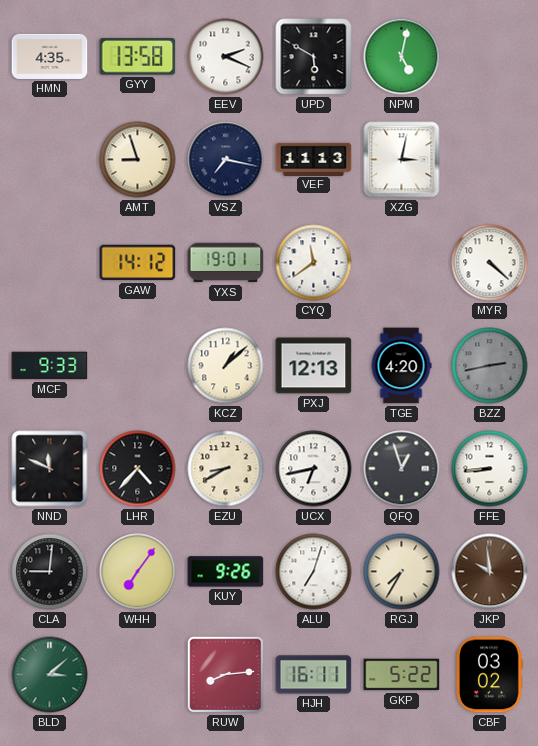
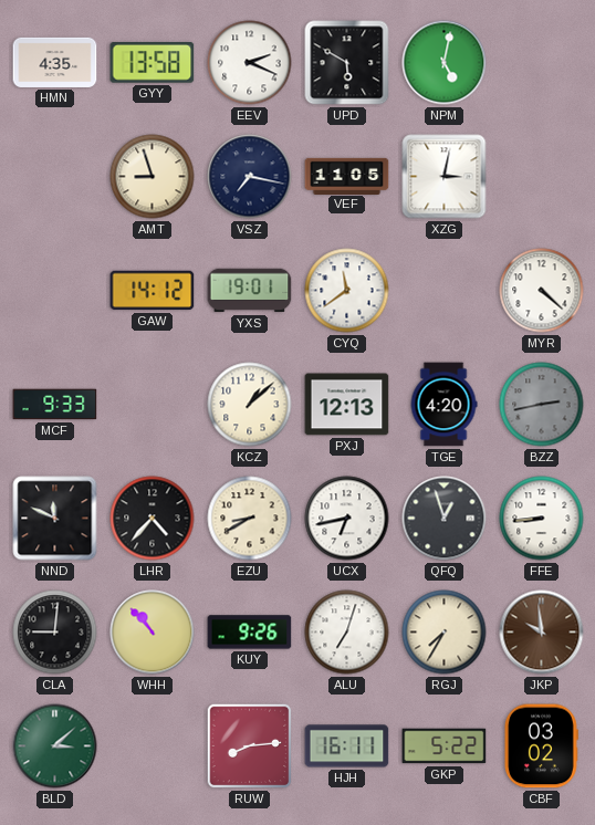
VEF: 11:13 -> 11:05
WHH: 7:06 -> 10:53
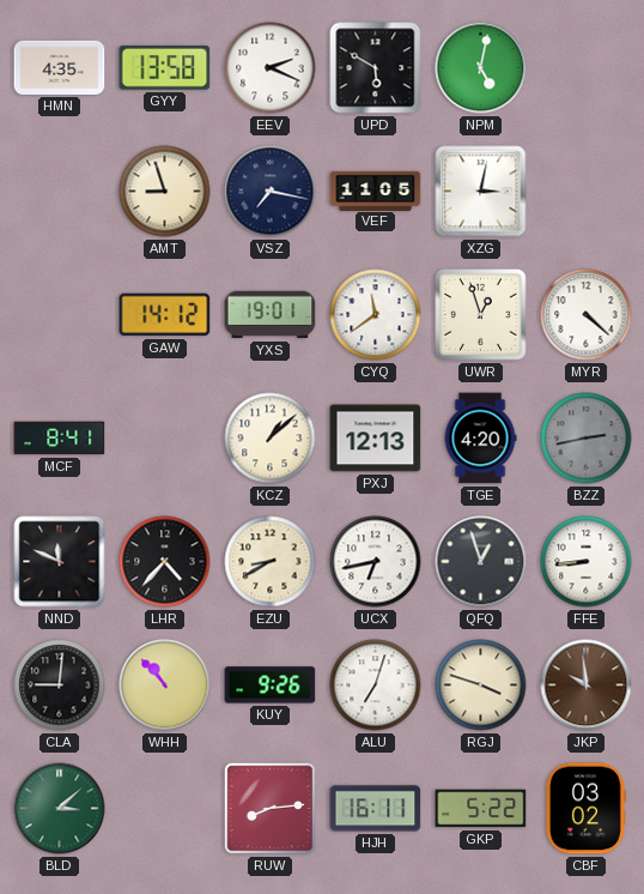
UWR: none -> 12:57
MCF: 9:33 -> 8:41
RGJ: 7:35 -> 3:48
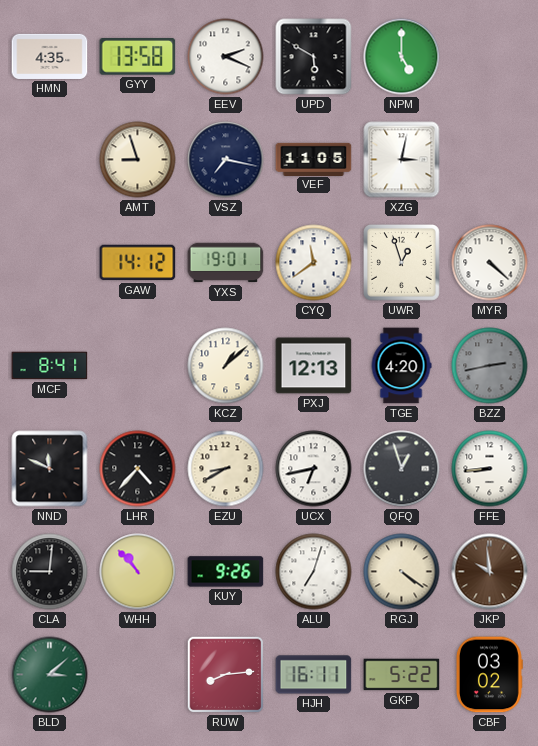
NPM: 5:02 -> 5:00
RGJ: 3:48 -> 4:21
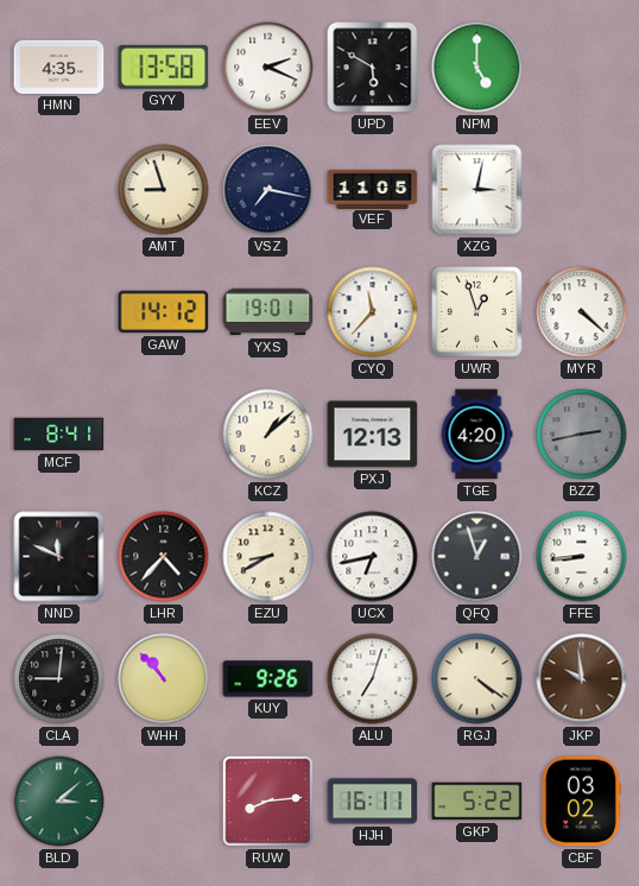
CYQ: 11:39 -> 11:37
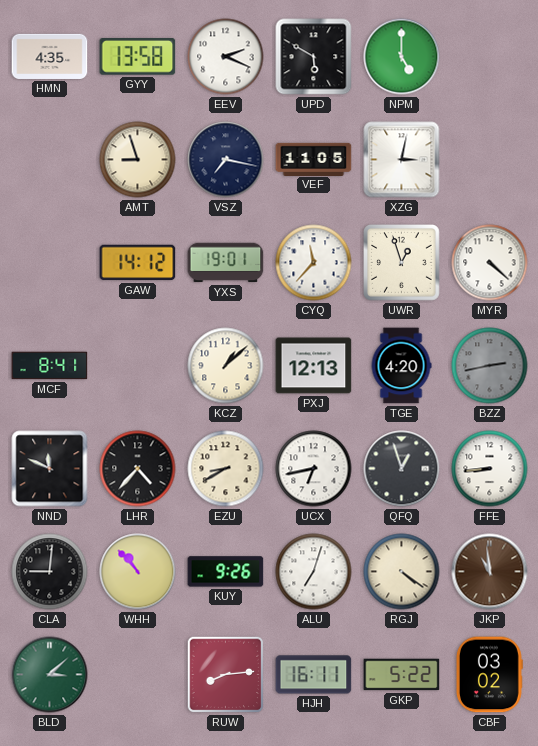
JKP: 9:59 -> 10:59
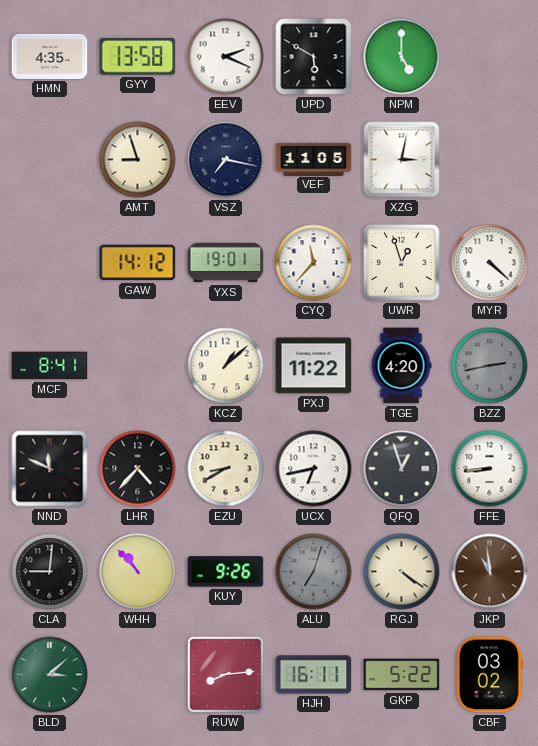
PXJ: 12:13 -> 11:22
ALU dial: white -> grey
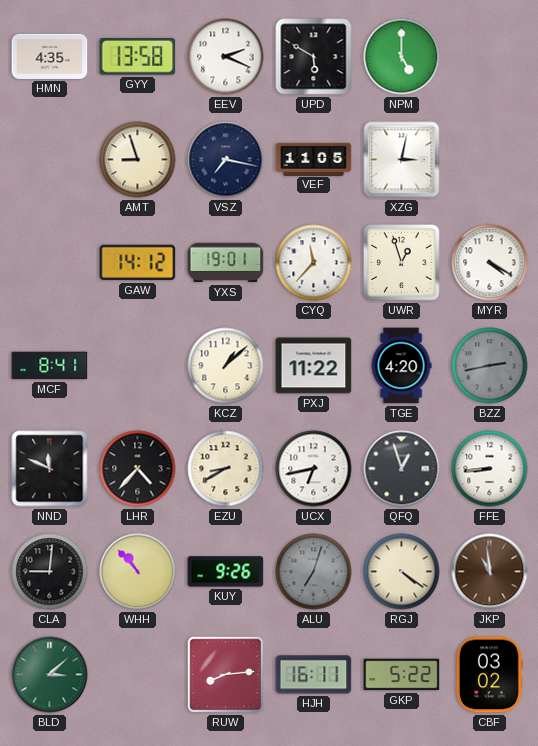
MYR: 4:22 -> 4:20
